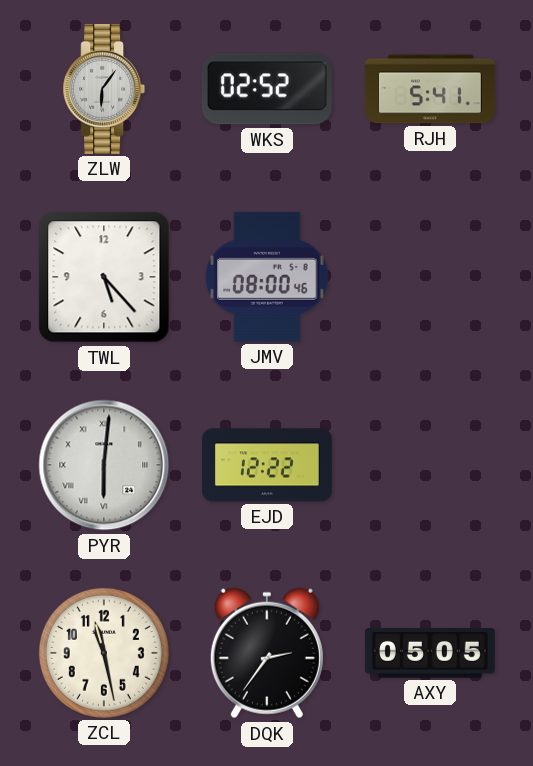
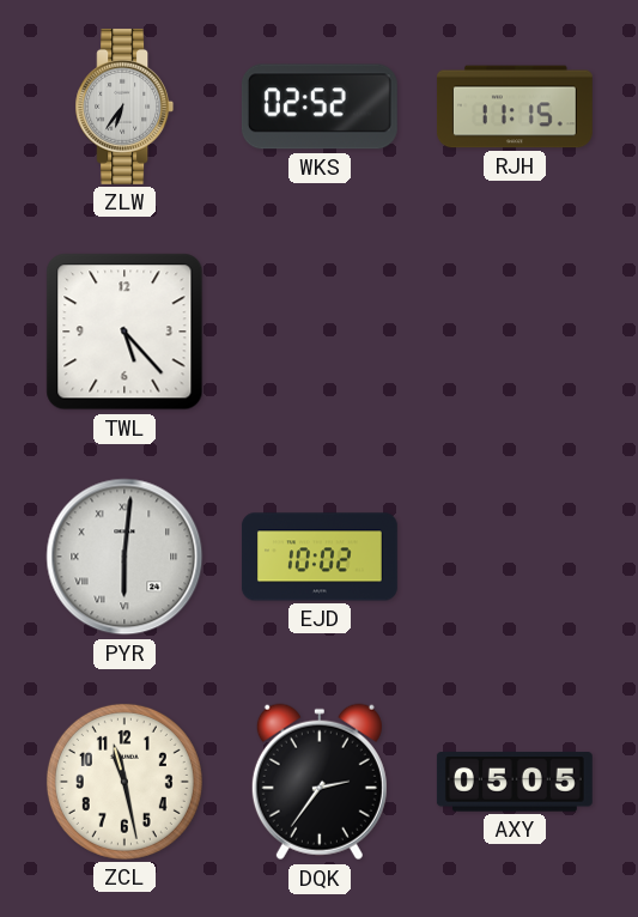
ZLW: 6:06 -> 6:36
RJH: 5:41 -> 11:15
JMV: 08:00 -> none
EJD: 12:22 -> 10:02
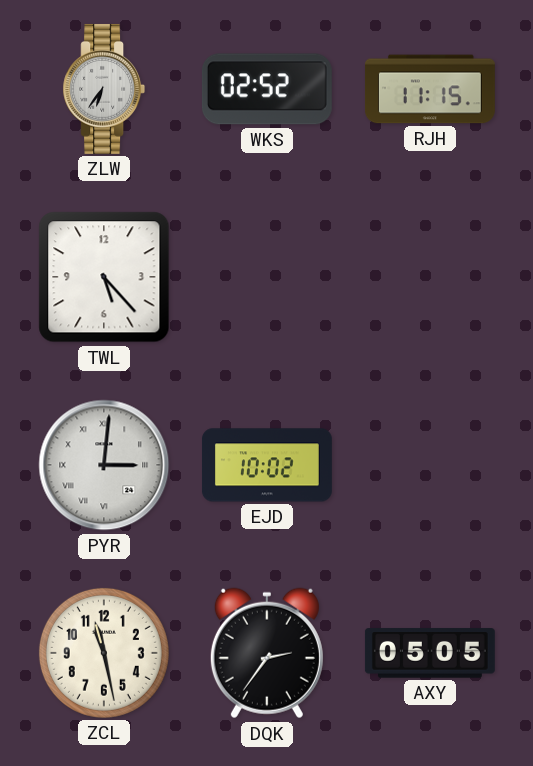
PYR: 6:01 -> 3:01
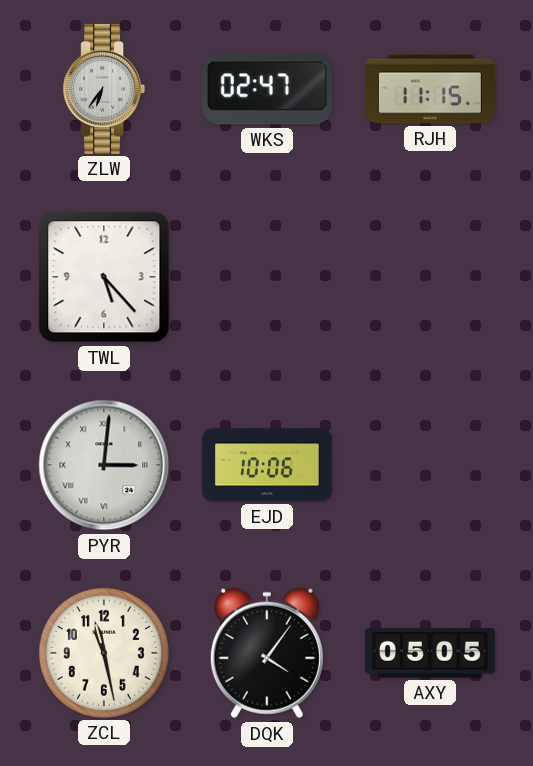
WKS: 02:52 -> 02:47
EJD: 10:02 -> 10:06
DQK: 2:36 -> 4:06
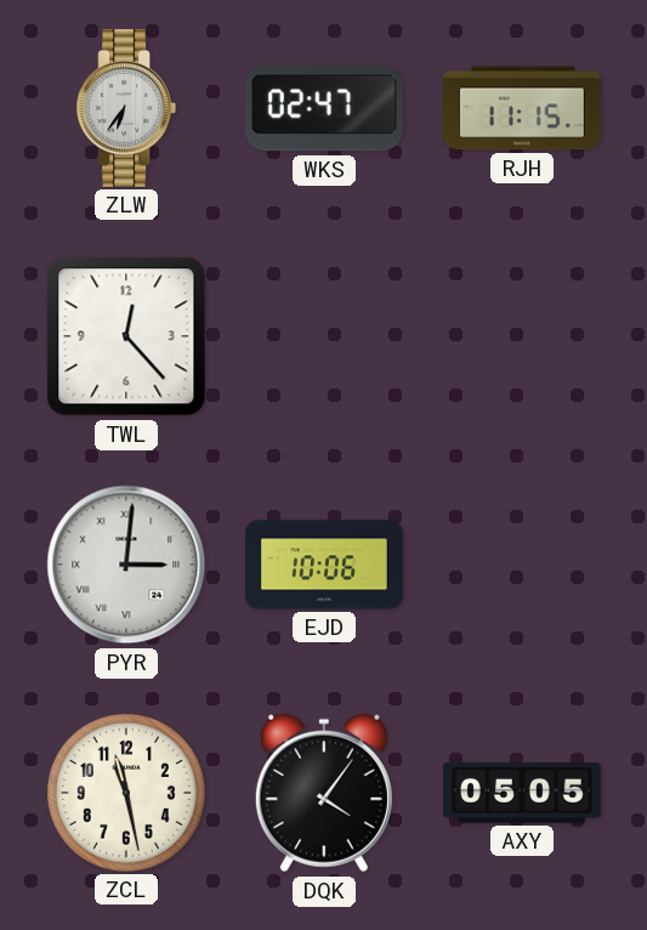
TWL: 5:23 -> 12:23
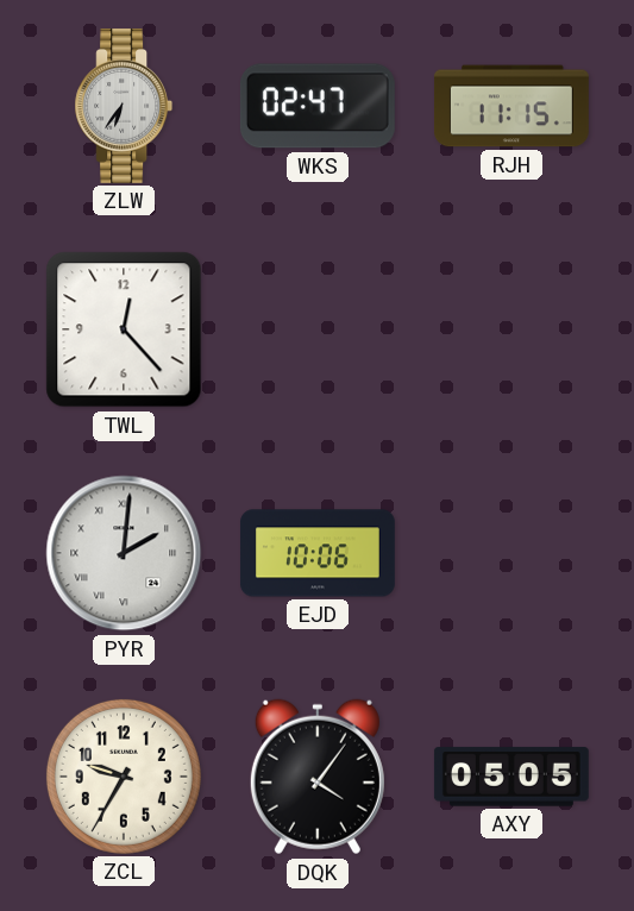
PYR: 3:01 -> 2:01
ZCL: 11:28 -> 9:35
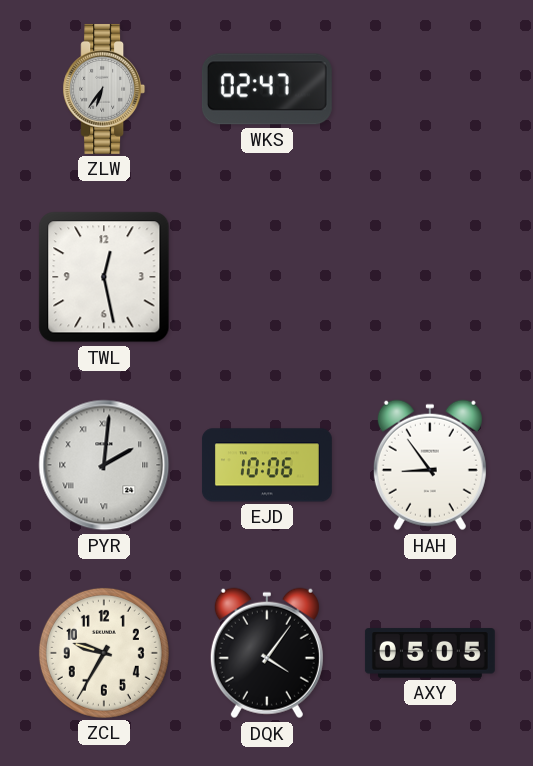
RJH: 11:15 -> none
TWL: 12:23 -> 12:28
HAH: none -> 8:54
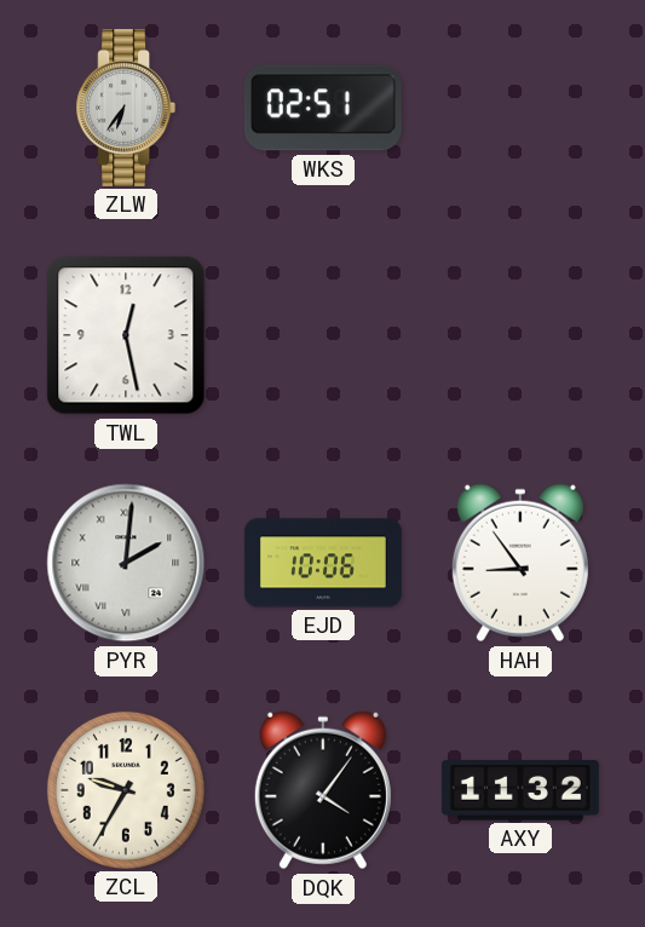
WKS: 02:47 -> 02:51
AXY: 05:05 -> 11:32
